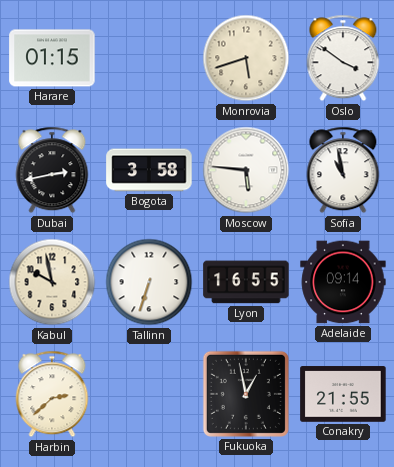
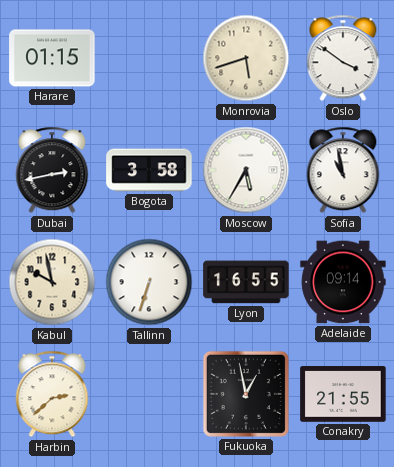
Moscow: 5:46 -> 5:35
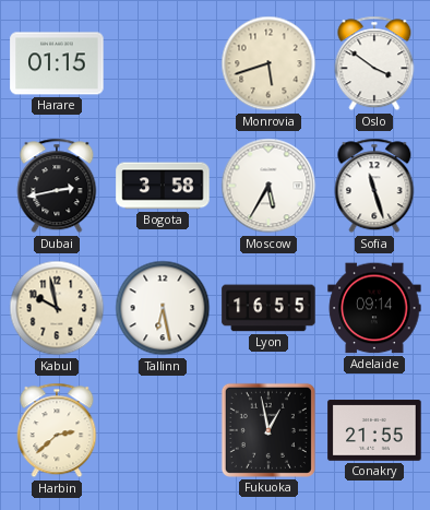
Sofia: 10:58 -> 11:27
Tallinn: 6:33 -> 6:28
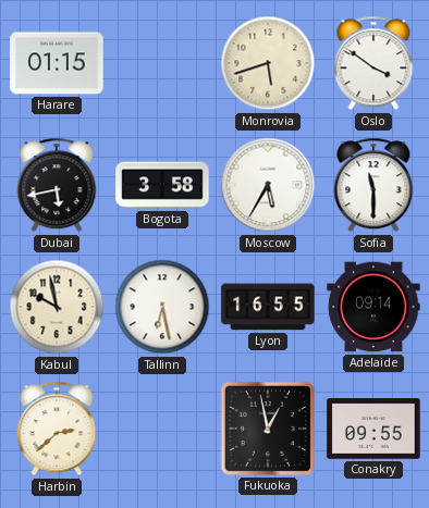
Dubai: 2:43 -> 5:43
Sofia: 11:27 -> 11:30
Conakry: 21:55 -> 09:55
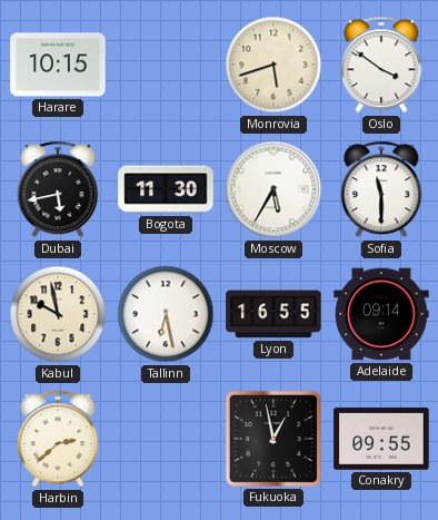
Harare: 01:15 -> 10:15
Bogota: 3:58 -> 11:30
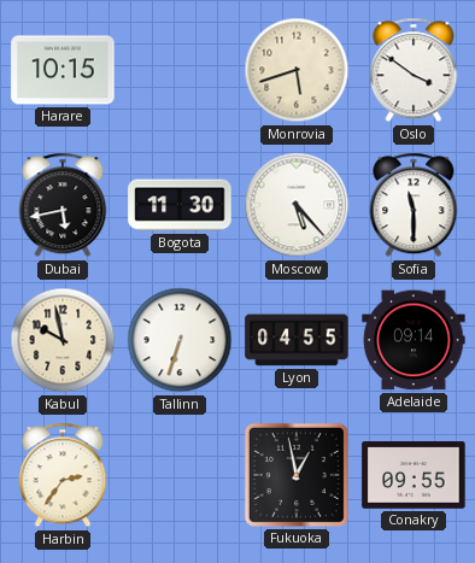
Moscow: 5:35 -> 5:23
Tallinn: 6:28 -> 6:33
Lyon: 16:55 -> 04:55
Harbin: 2:38 -> 2:36
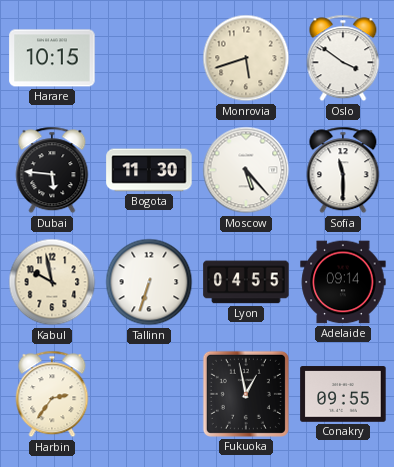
Dubai: 5:43 -> 5:46
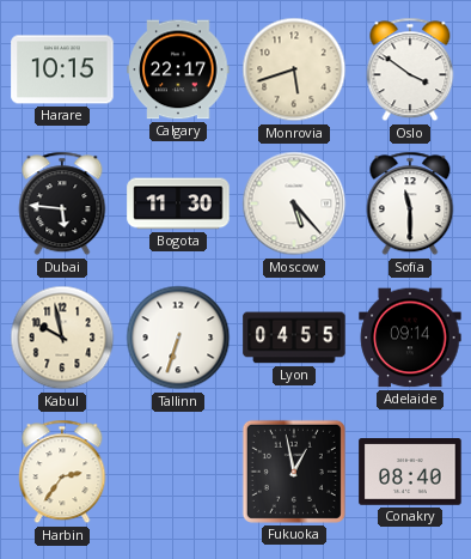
Calgary: none -> 22:17
Conakry: 09:55 -> 08:40
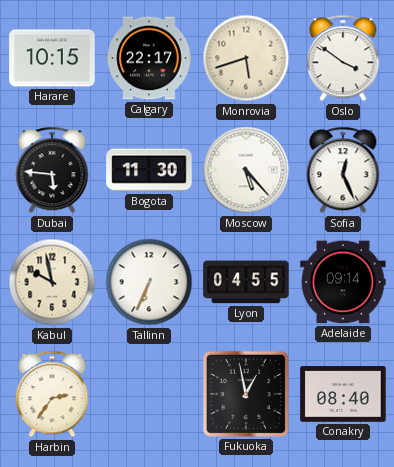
Sofia: 11:30 -> 12:26
Tallinn: 6:33 -> 6:34
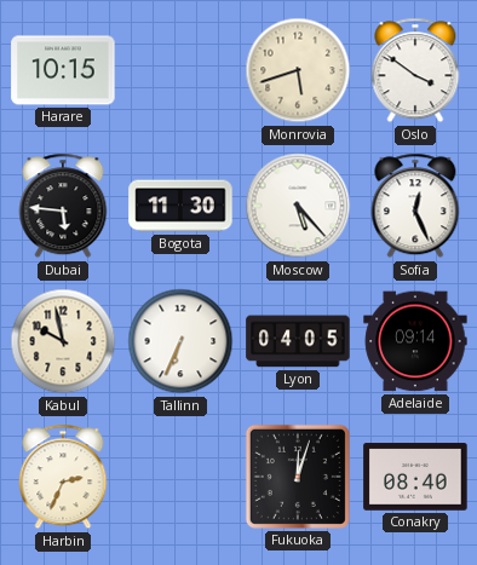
Calgary: 22:17 -> none
Lyon: 04:55 -> 04:05
Harbin: 2:36 -> 2:34
Fukuoka: 12:58 -> 12:03
